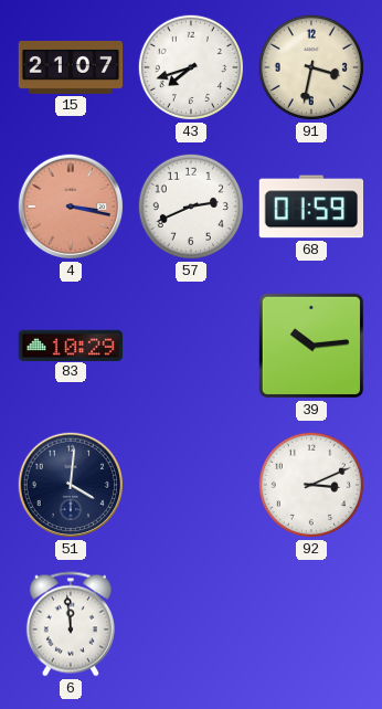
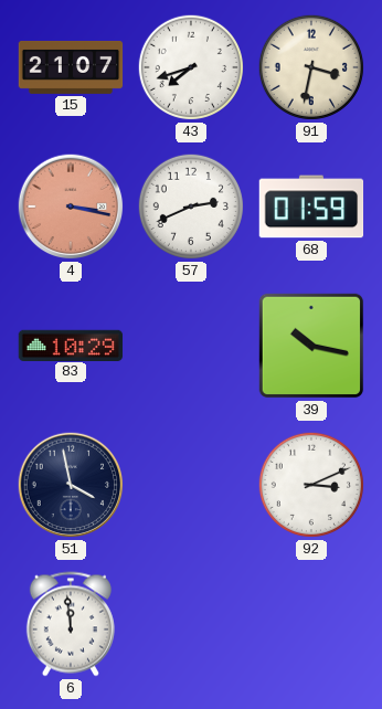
39: 10:14 -> 10:17
51: 4:01 -> 3:58
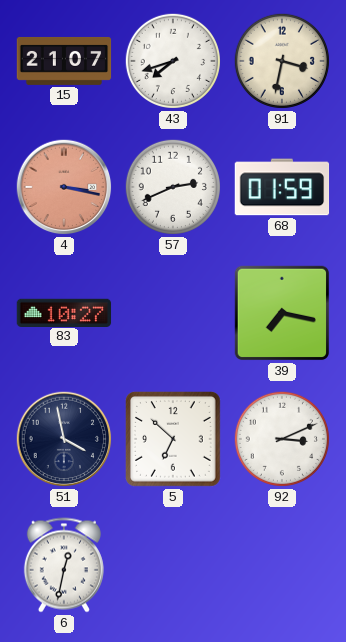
83: 10:29 -> 10:27
39: 10:17 -> 7:17
5: none -> 6:52
6: 11:59 -> 12:32
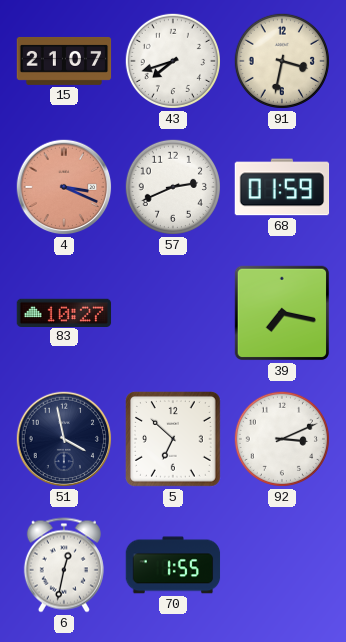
4: 3:17 -> 3:19
70: none -> 1:55
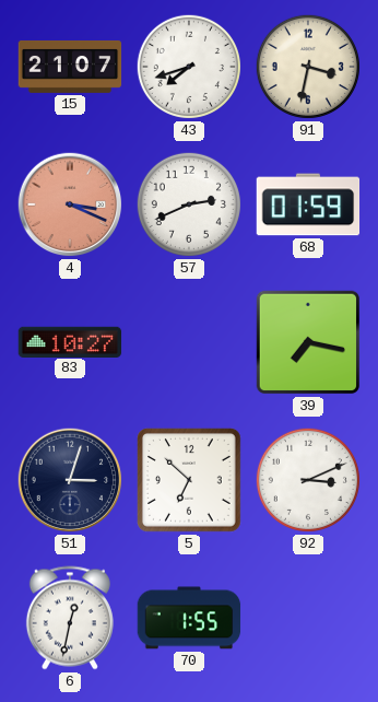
51: 3:58 -> 3:03
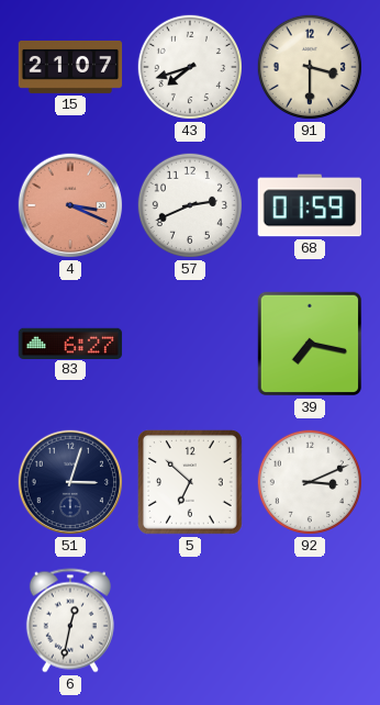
91: 3:32 -> 3:30
83: 10:27 -> 6:27
70: 1:55 -> none
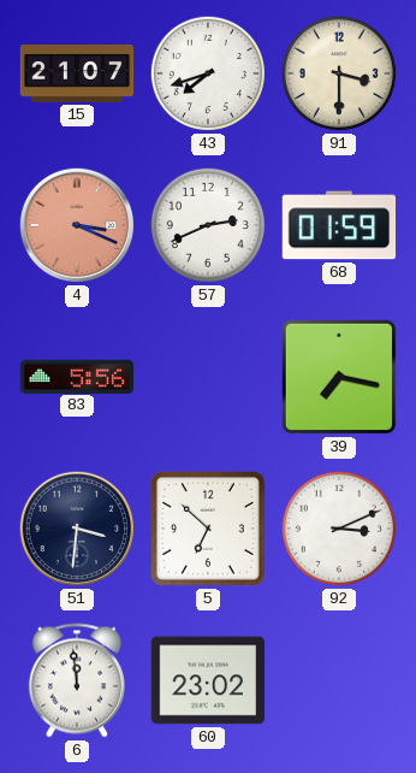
83: 6:27 -> 5:56
51: 3:03 -> 3:31
6: 12:32 -> 11:59
60: none -> 23:02
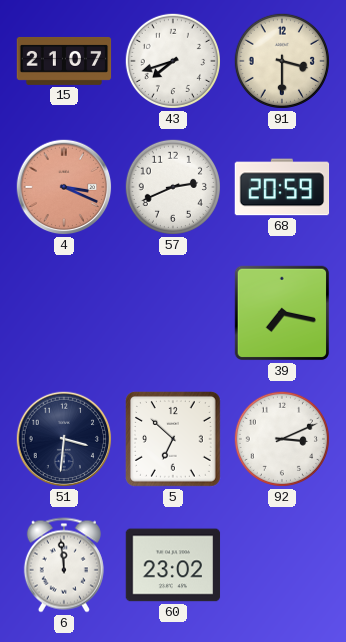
68: 01:59 -> 20:59
83: 5:56 -> none
